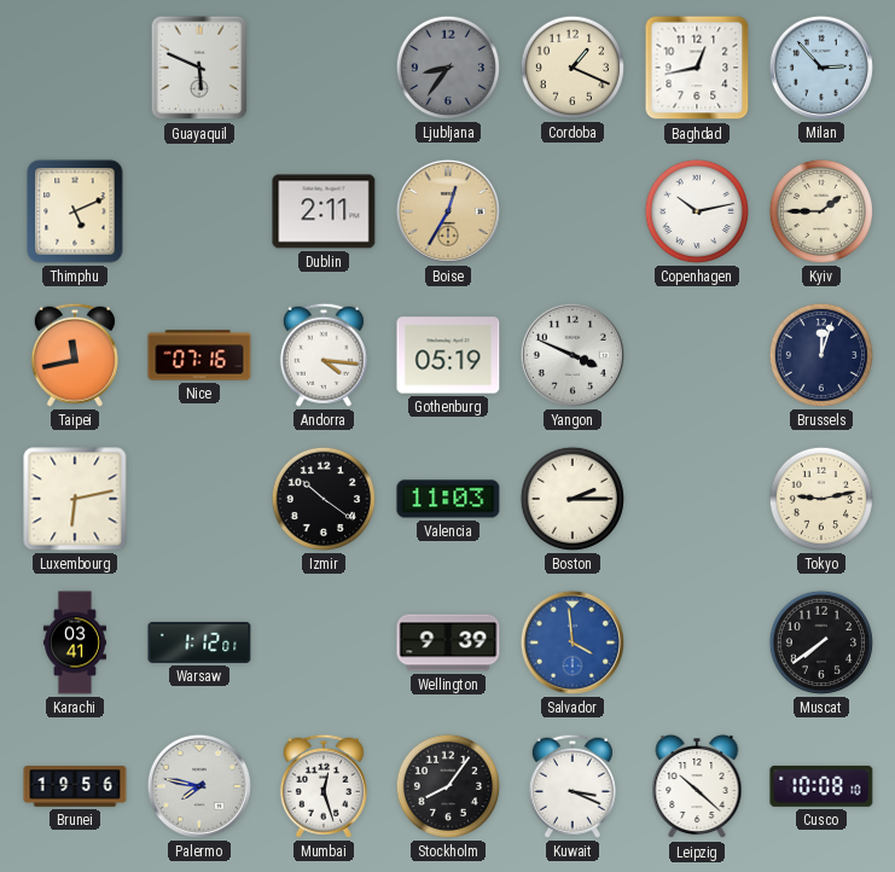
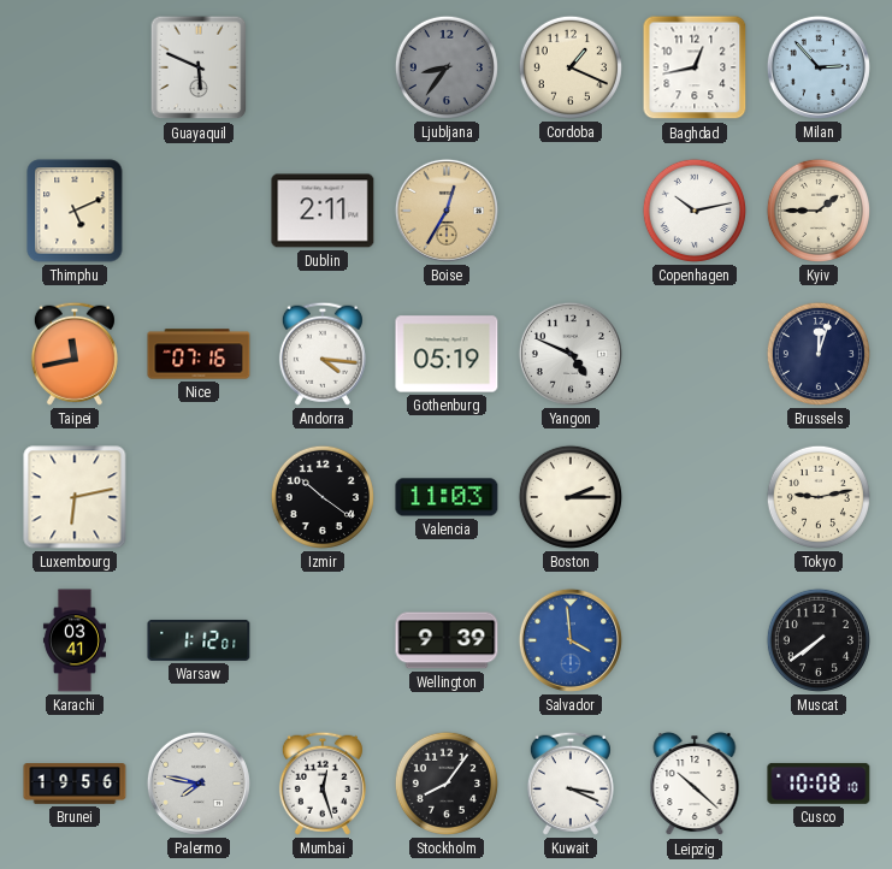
Yangon: 3:49 -> 4:49
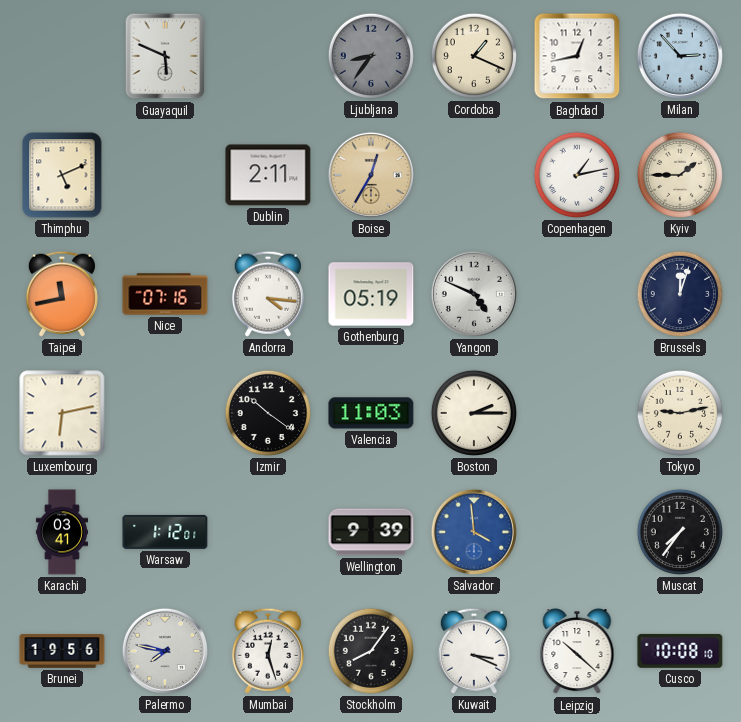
Copenhagen: 10:13 -> 1:13
Muscat: 7:39 -> 7:36
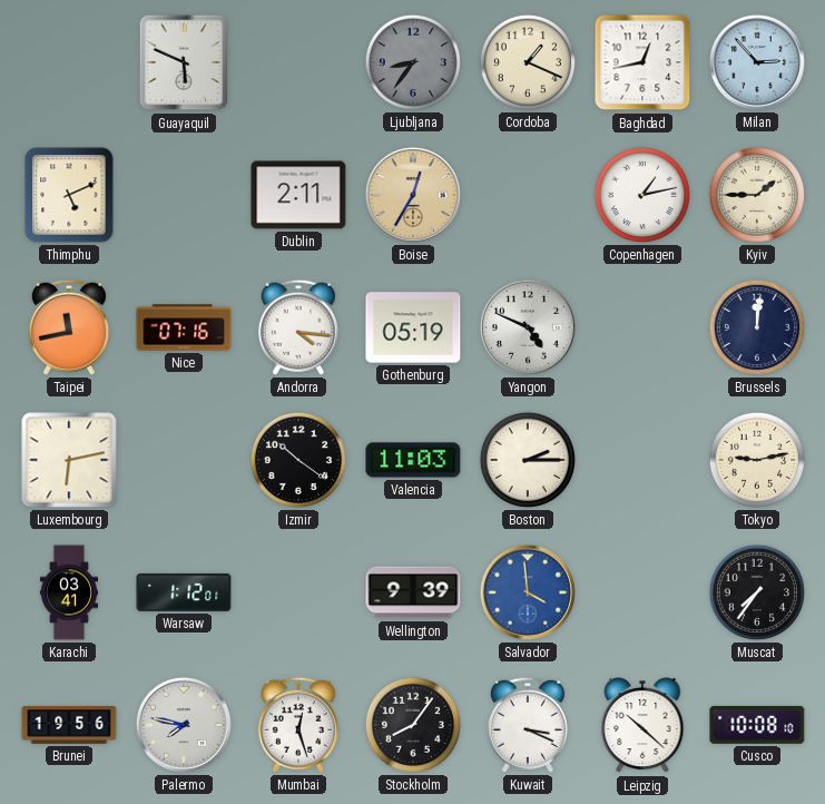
Brussels: 12:03 -> 12:01
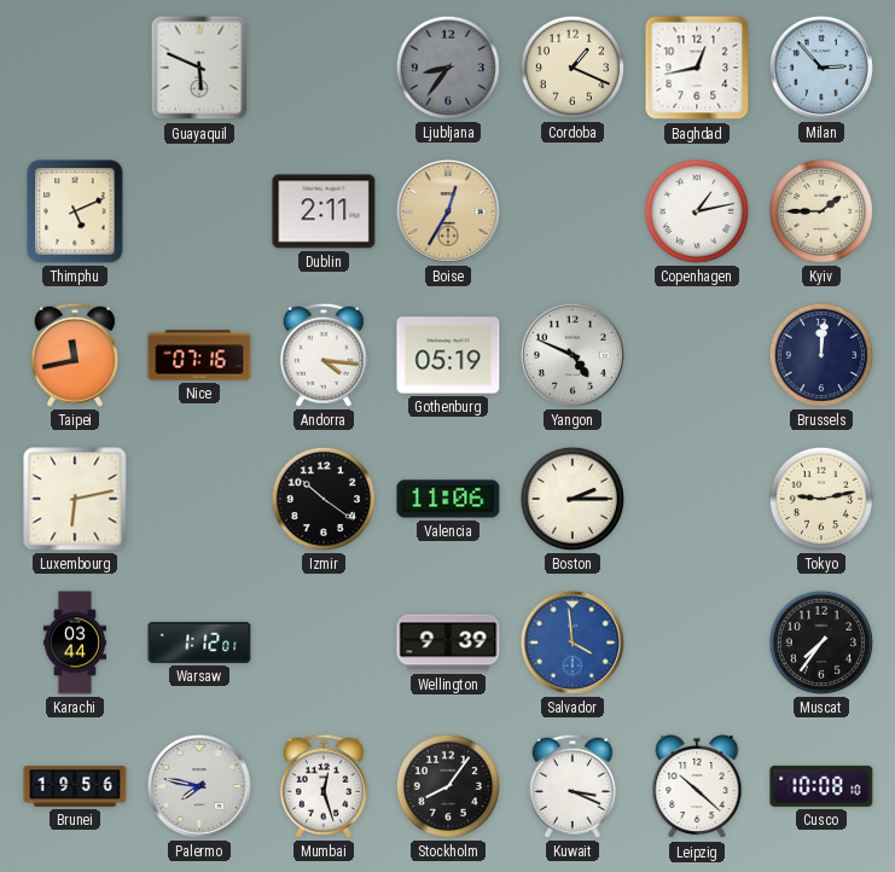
Valencia: 11:03 -> 11:06
Karachi: 03:41 -> 03:44
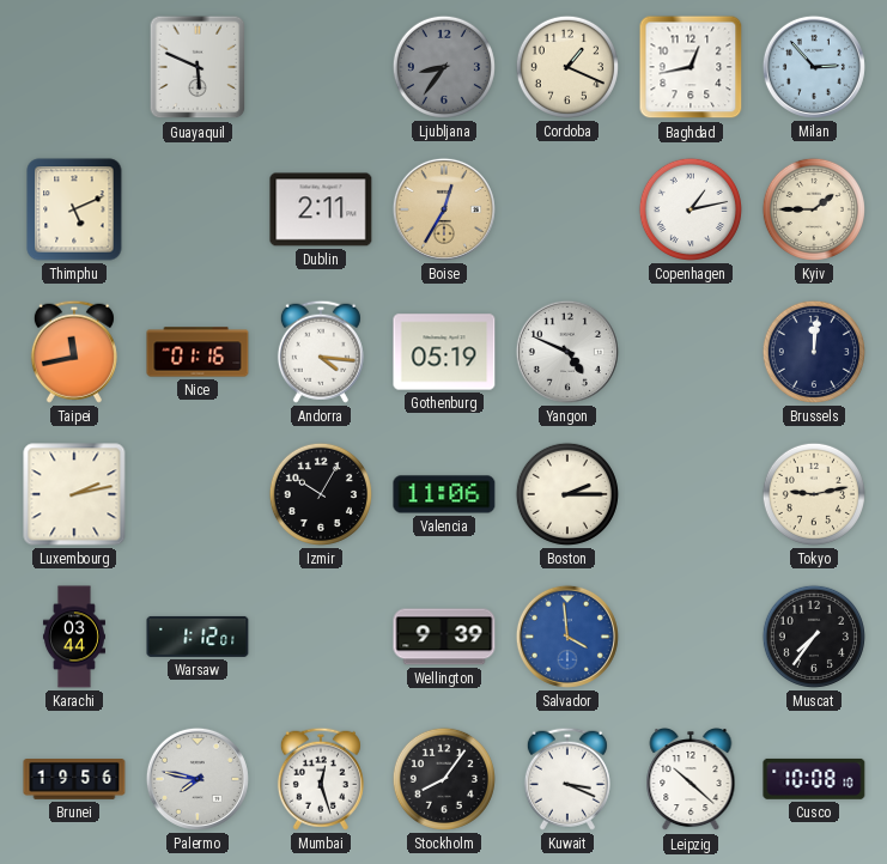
Nice: 07:16 -> 01:16
Luxembourg: 6:13 -> 2:13
Izmir: 10:21 -> 10:05
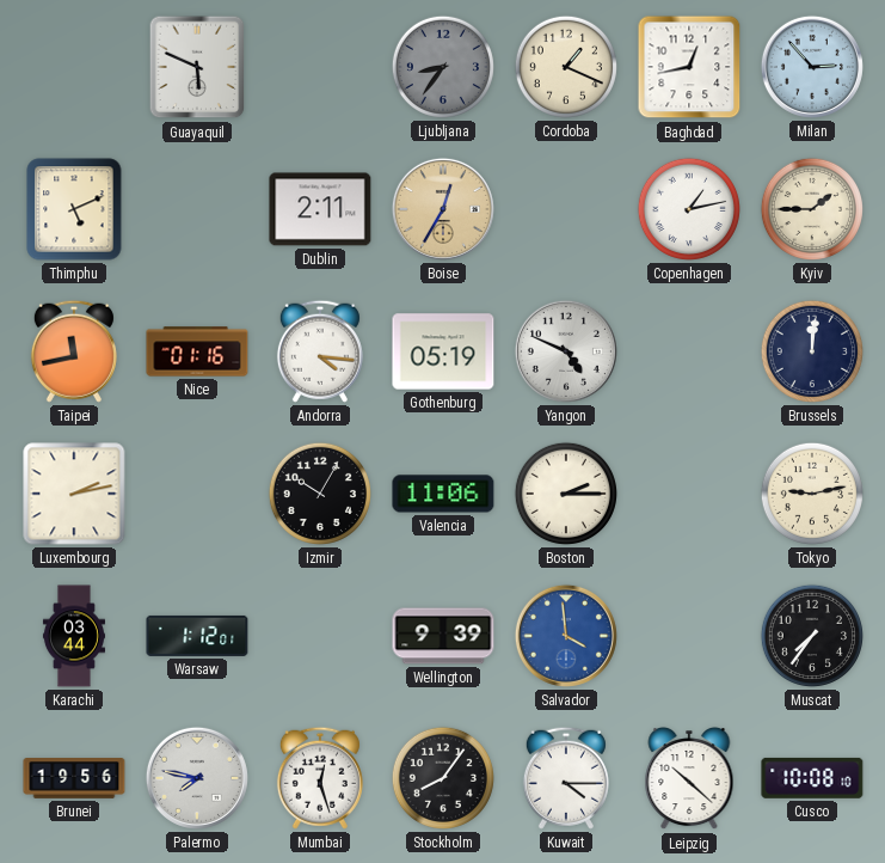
Kuwait: 3:19 -> 4:15
